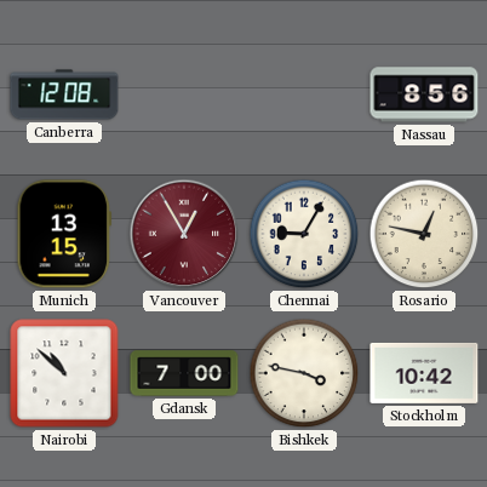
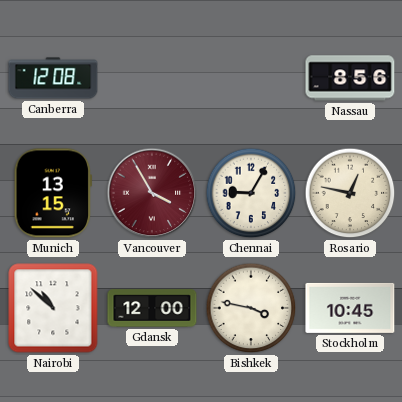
Vancouver: 12:55 -> 3:55
Gdansk: 7:00 -> 12:00
Stockholm: 10:42 -> 10:45
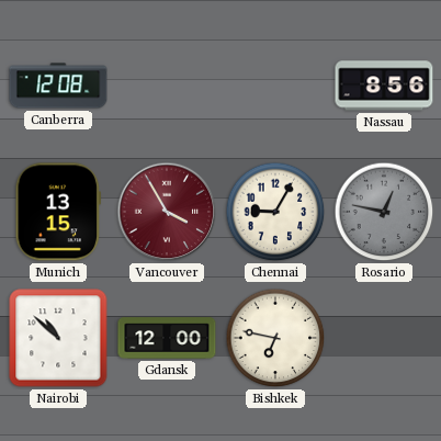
Rosario dial: cream -> grey
Bishkek: 3:47 -> 6:47
Stockholm: 10:45 -> none
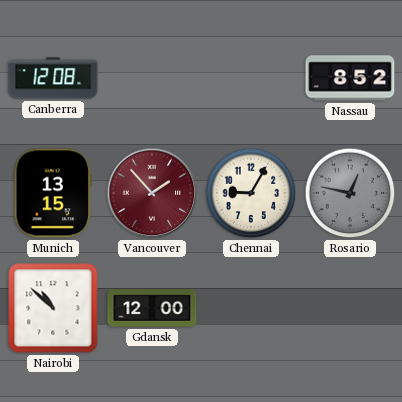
Nassau: 8:56 -> 8:52
Vancouver: 3:55 -> 1:53
Bishkek: 6:47 -> none
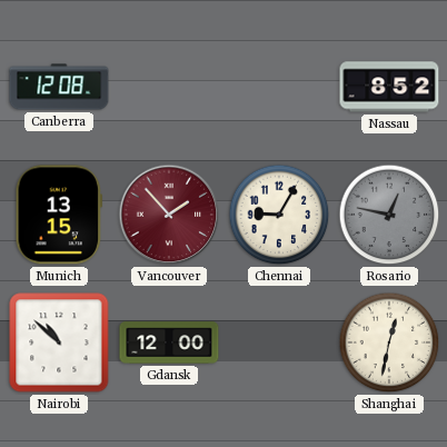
Shanghai: none -> 12:32
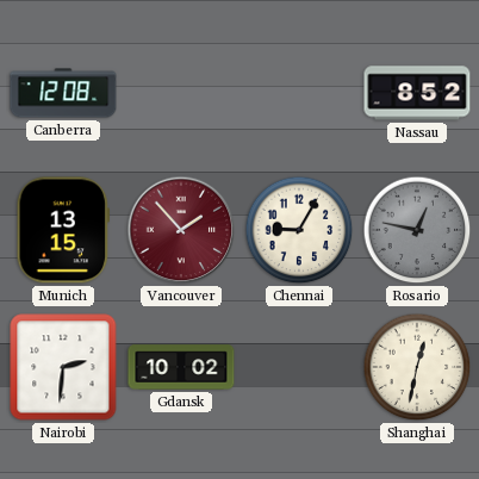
Nairobi: 10:52 -> 2:31
Gdansk: 12:00 -> 10:02
